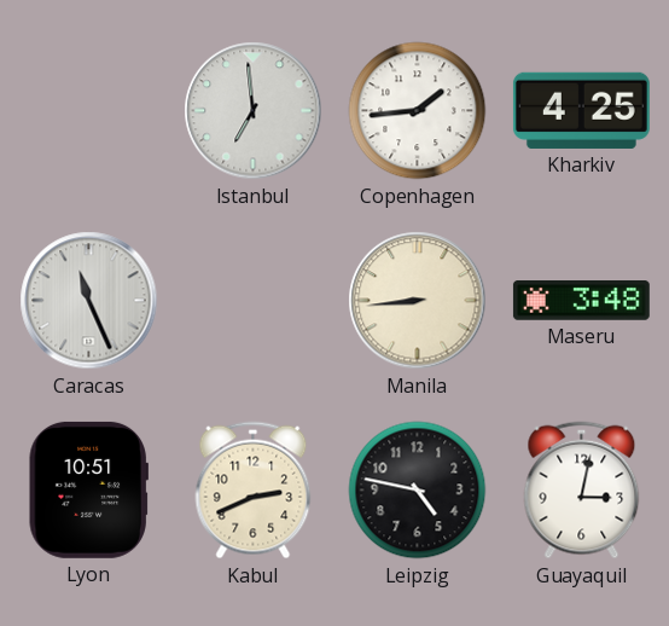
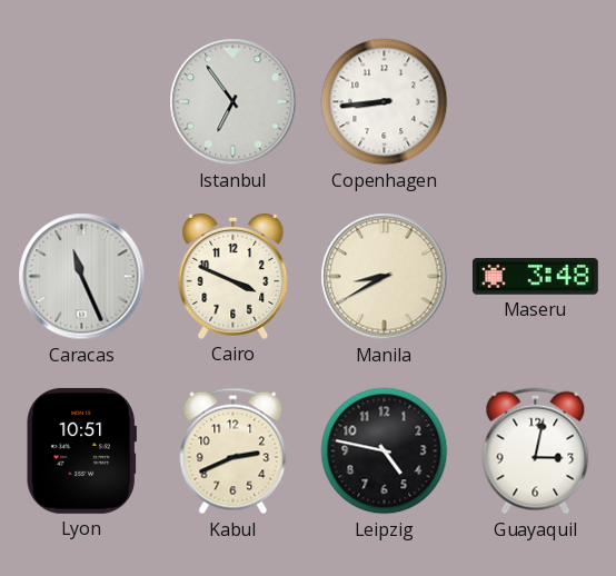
Istanbul: 6:59 -> 6:54
Copenhagen: 1:44 -> 8:44
Kharkiv: 4:25 -> none
Cairo: none -> 3:49
Manila: 8:44 -> 8:40
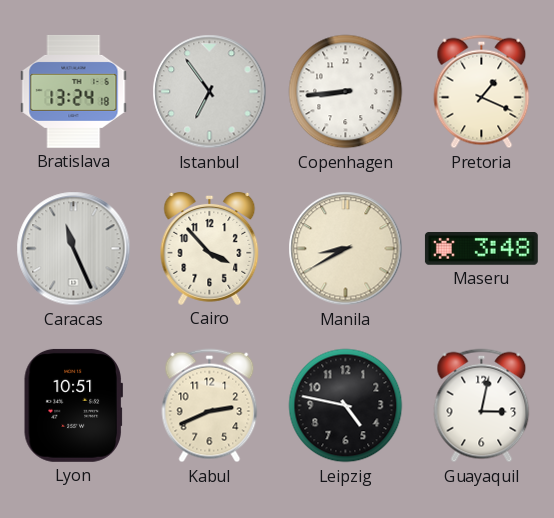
Bratislava: none -> 13:24
Pretoria: none -> 1:19
Cairo: 3:49 -> 3:53
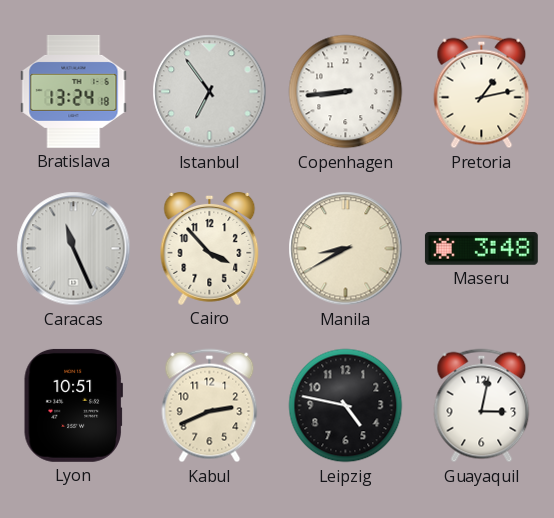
Pretoria: 1:19 -> 1:13
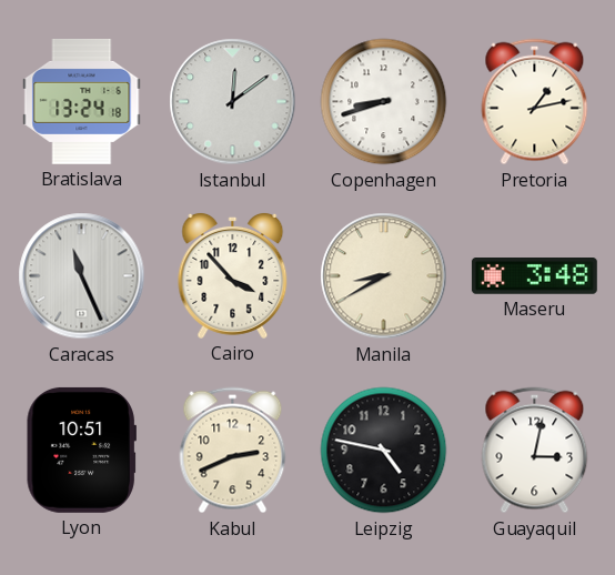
Istanbul: 6:54 -> 12:09
Copenhagen: 8:44 -> 8:42
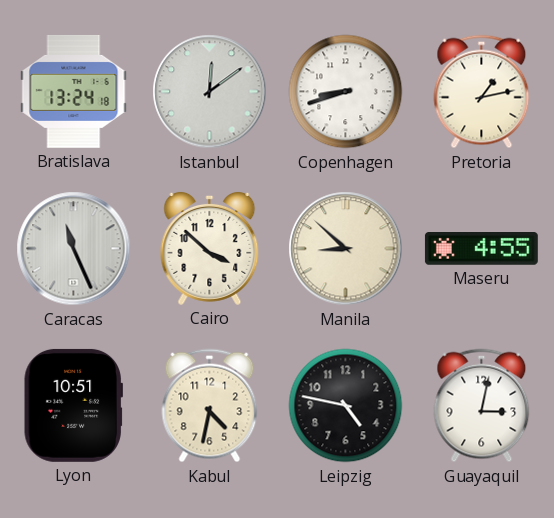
Cairo: 3:53 -> 3:52
Manila: 8:40 -> 8:52
Maseru: 3:48 -> 4:55
Kabul: 2:41 -> 4:32
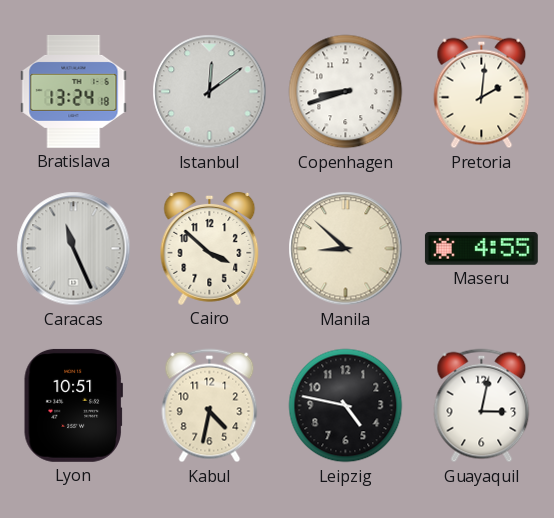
Pretoria: 1:13 -> 2:01
